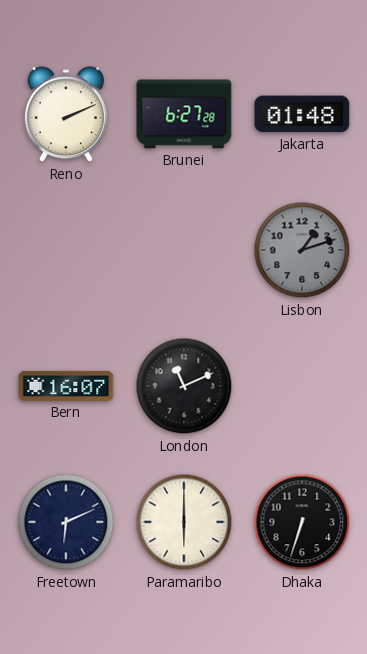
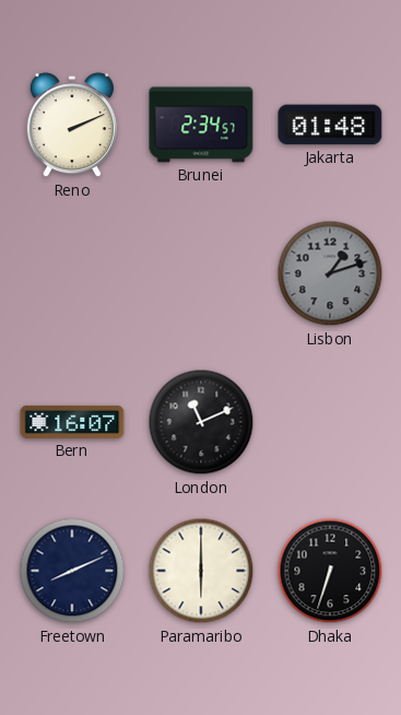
Brunei: 6:27 -> 2:34
Freetown: 6:11 -> 8:11
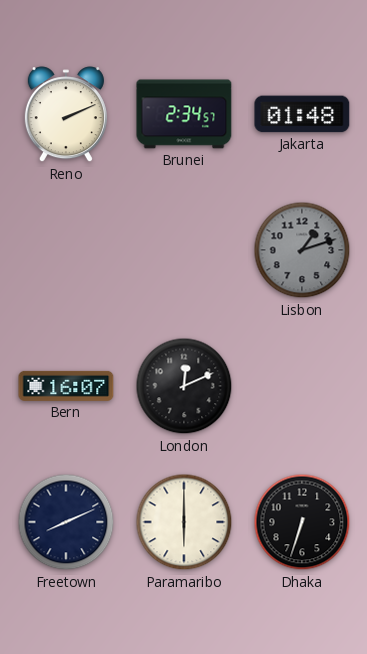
London: 11:11 -> 12:11
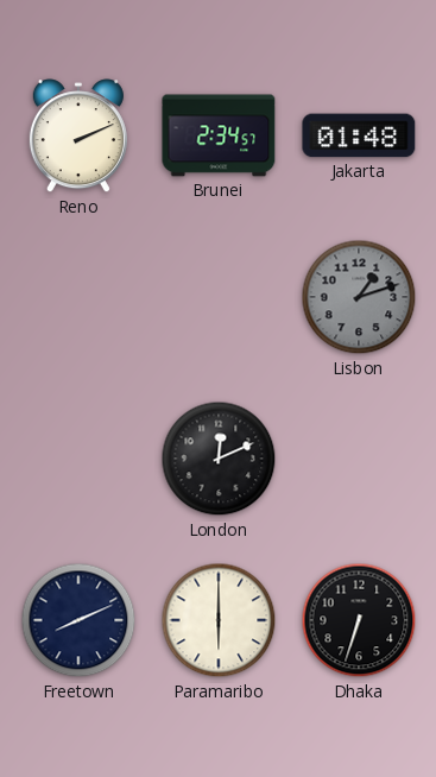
Bern: 16:07 -> none
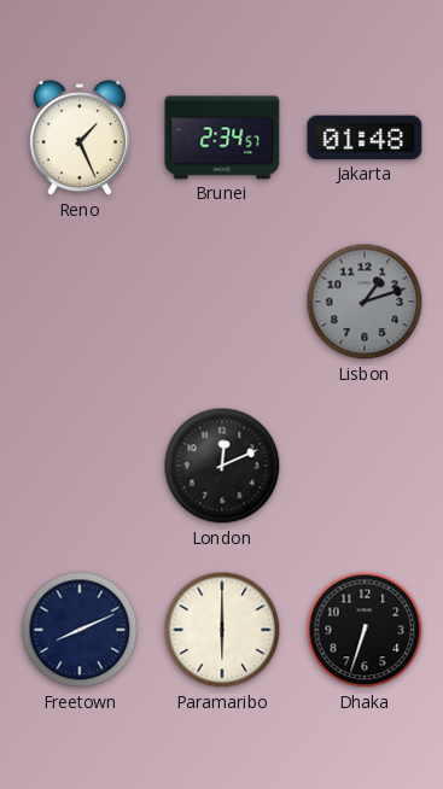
Reno: 2:11 -> 1:26
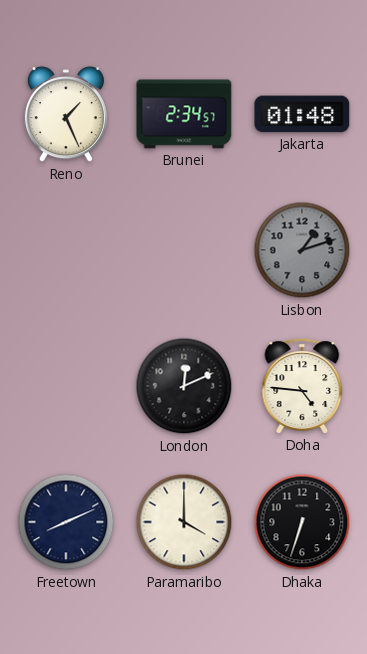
Doha: none -> 4:46
Paramaribo: 6:00 -> 4:00
